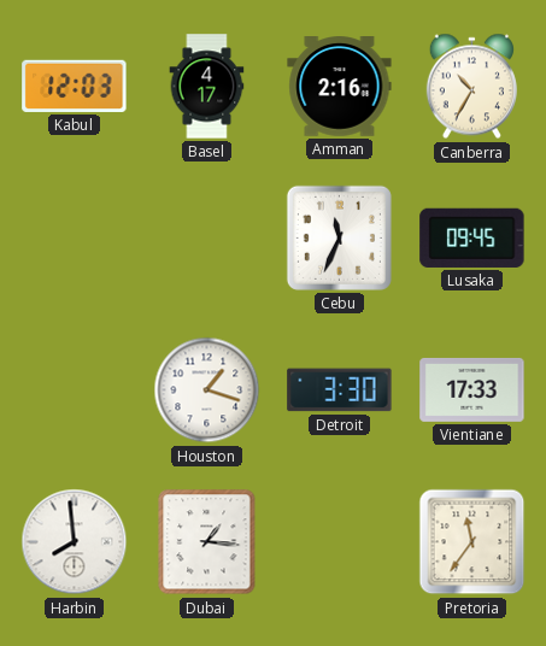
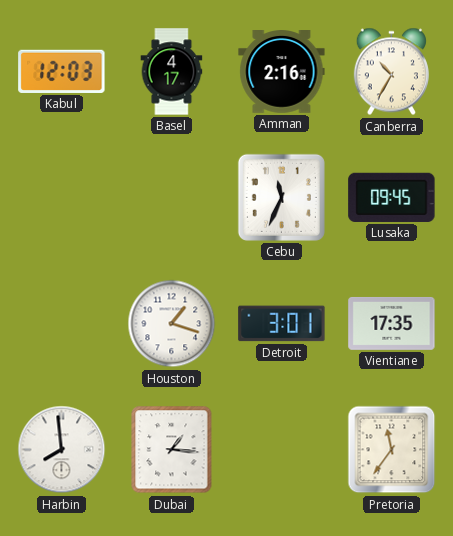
Detroit: 3:30 -> 3:01
Vientiane: 17:33 -> 17:35
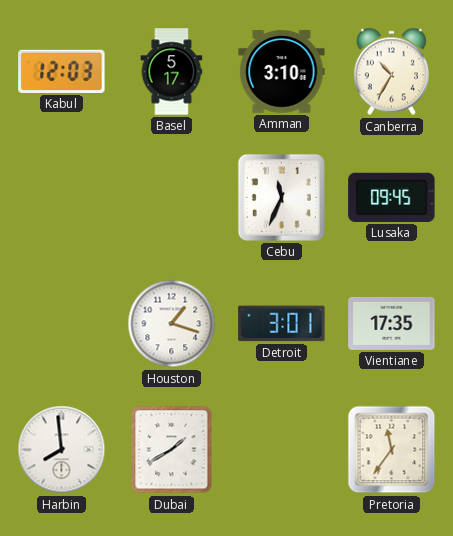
Basel: 4:17 -> 5:17
Amman: 2:16 -> 3:10
Dubai: 1:16 -> 1:40
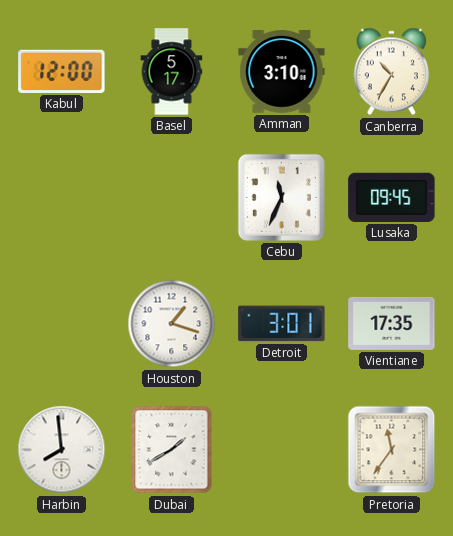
Kabul: 12:03 -> 12:00
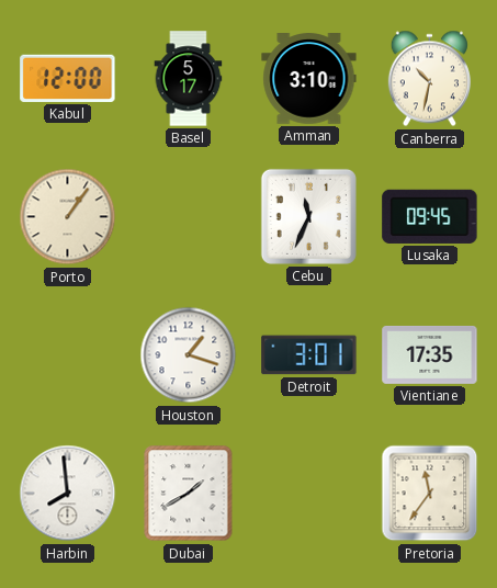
Canberra: 10:35 -> 10:32
Porto: none -> 1:06
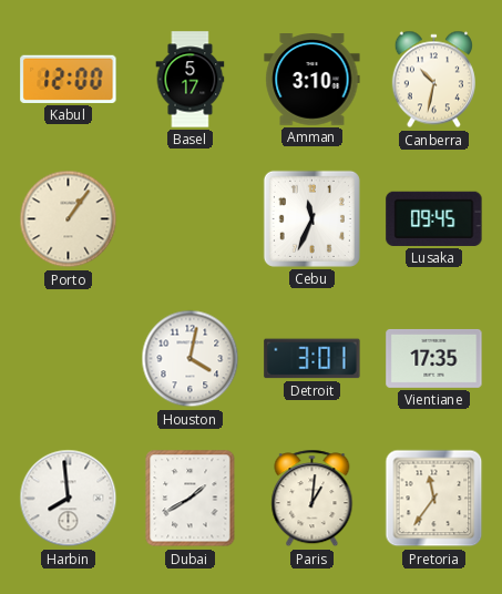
Houston: 1:18 -> 4:02
Paris: none -> 1:01
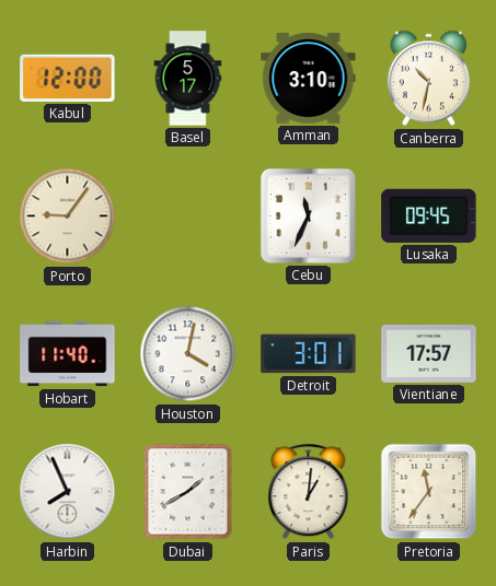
Porto: 1:06 -> 9:06
Hobart: none -> 11:40
Vientiane: 17:35 -> 17:57
Harbin: 7:59 -> 7:56
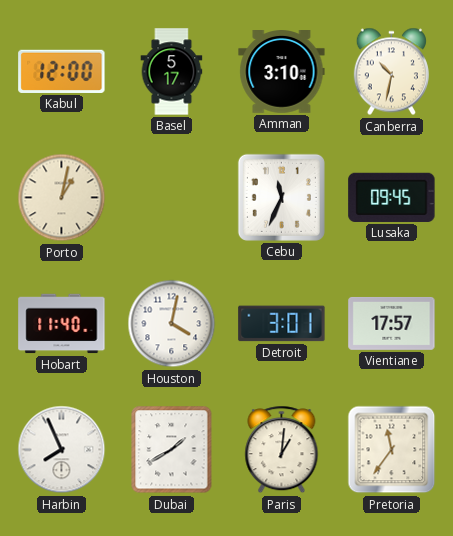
Porto: 9:06 -> 1:02
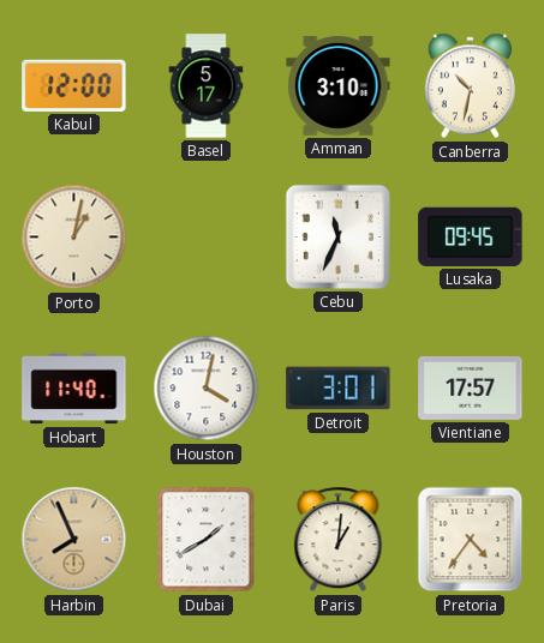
Harbin dial: white -> champagne
Pretoria: 11:36 -> 4:36
